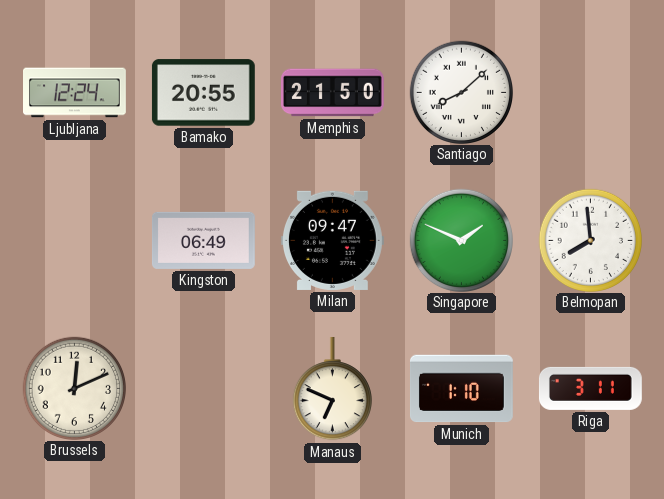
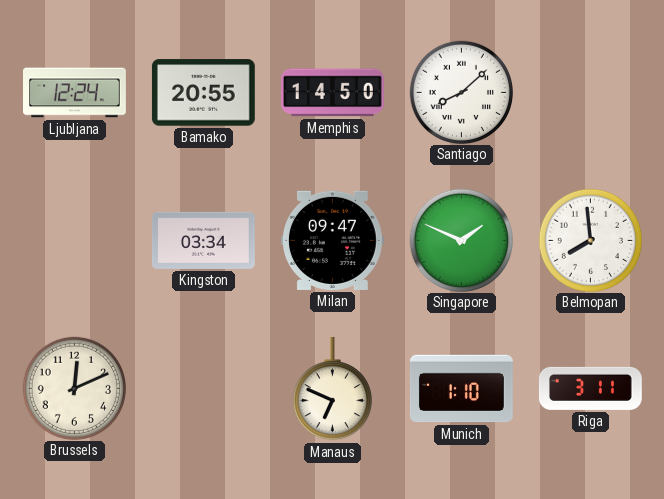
Memphis: 21:50 -> 14:50
Kingston: 06:49 -> 03:34
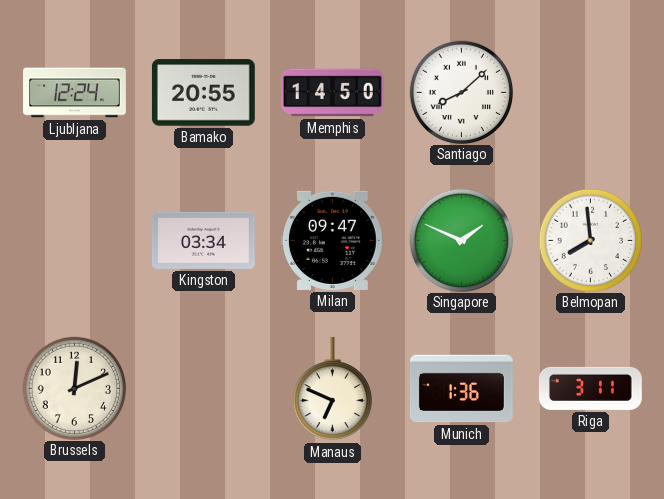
Munich: 1:10 -> 1:36
